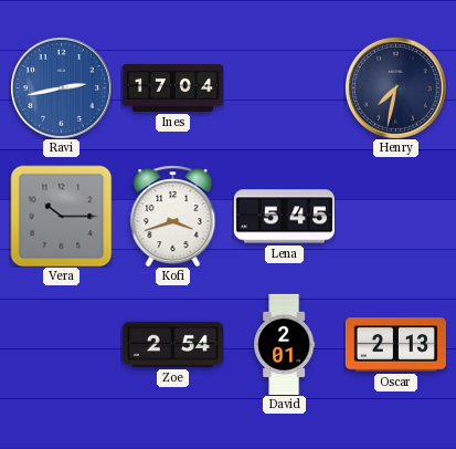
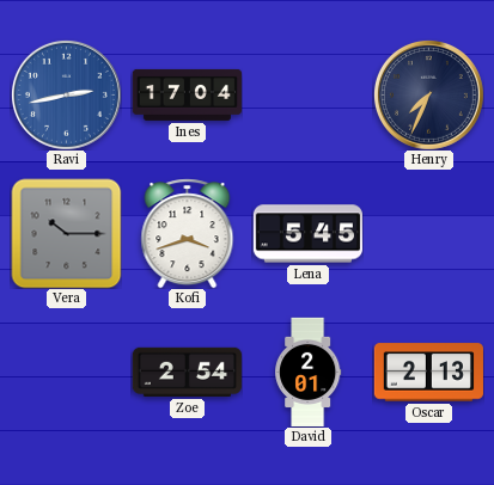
Henry: 7:32 -> 7:34
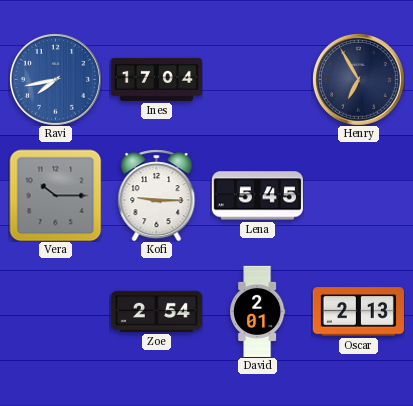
Ravi: 2:43 -> 7:43
Henry: 7:34 -> 6:55
Kofi: 3:42 -> 9:15
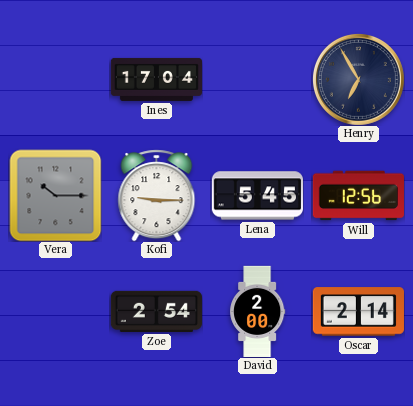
Ravi: 7:43 -> none
Will: none -> 12:56
David: 2:01 -> 2:00
Oscar: 2:13 -> 2:14
